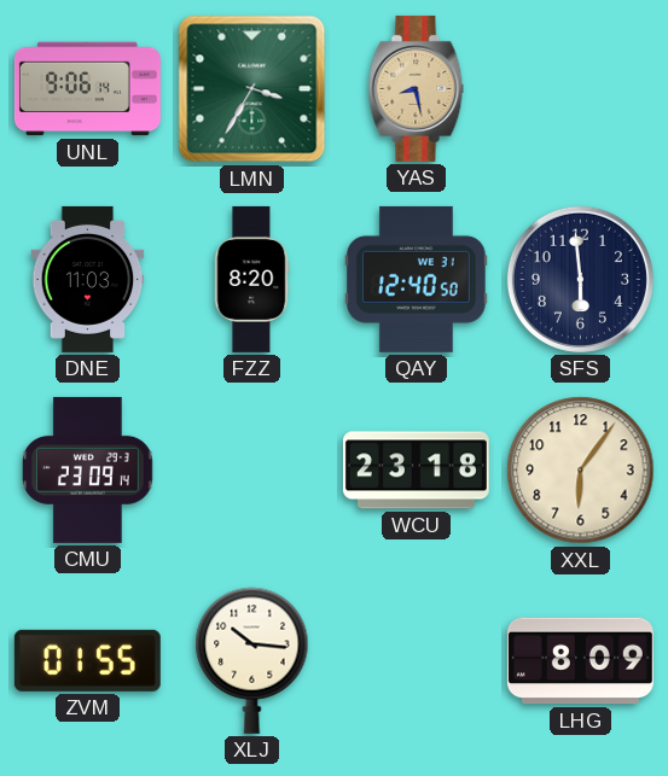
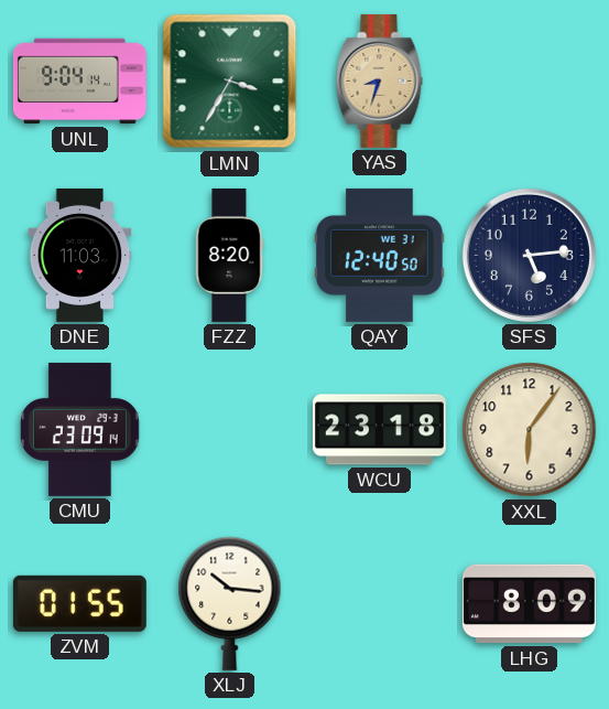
UNL: 9:06 -> 9:04
YAS: 8:28 -> 8:33
SFS: 5:59 -> 5:14
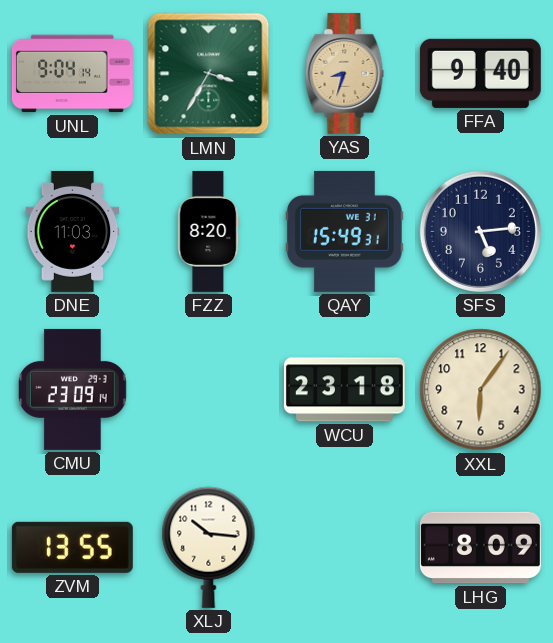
FFA: none -> 9:40
QAY: 12:40 -> 15:49
ZVM: 01:55 -> 13:55
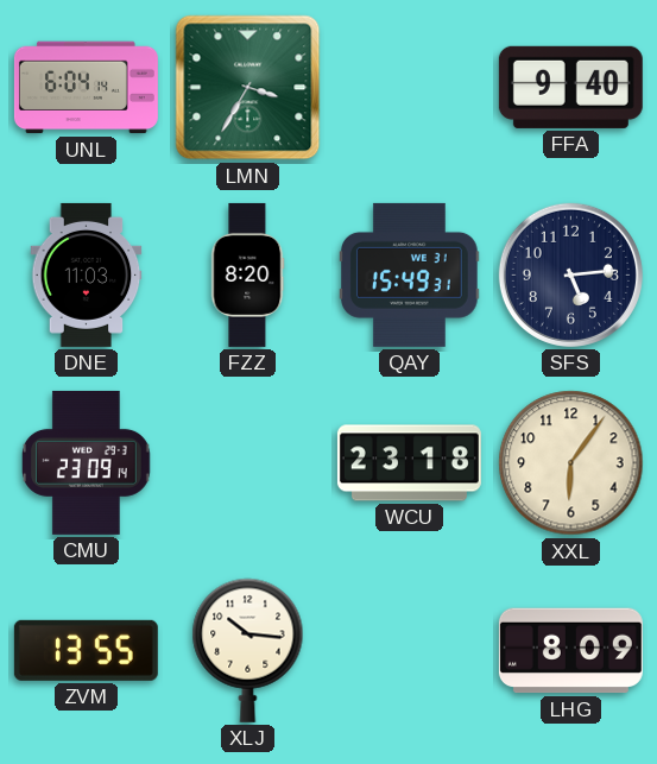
UNL: 9:04 -> 6:04
YAS: 8:33 -> none
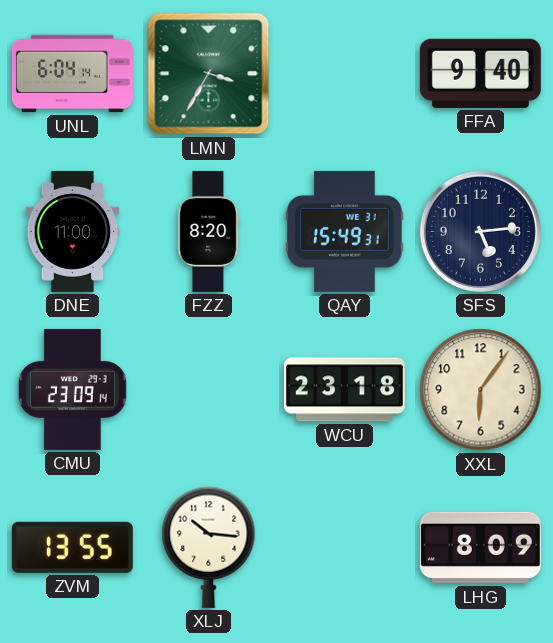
DNE: 11:03 -> 11:00
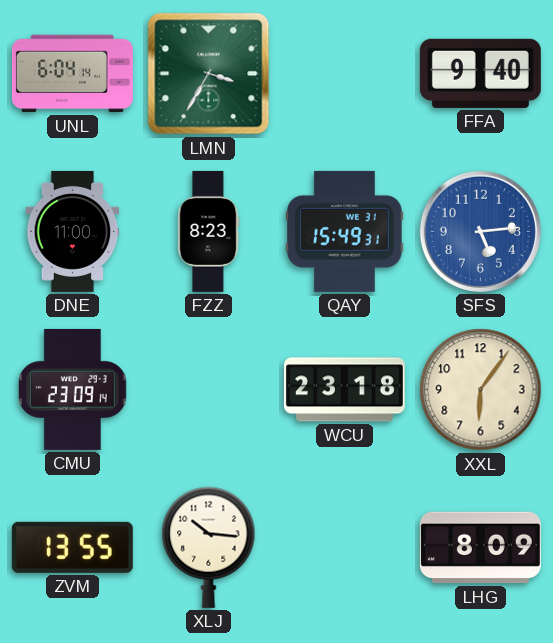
FZZ: 8:20 -> 8:23
SFS dial: navy -> blue
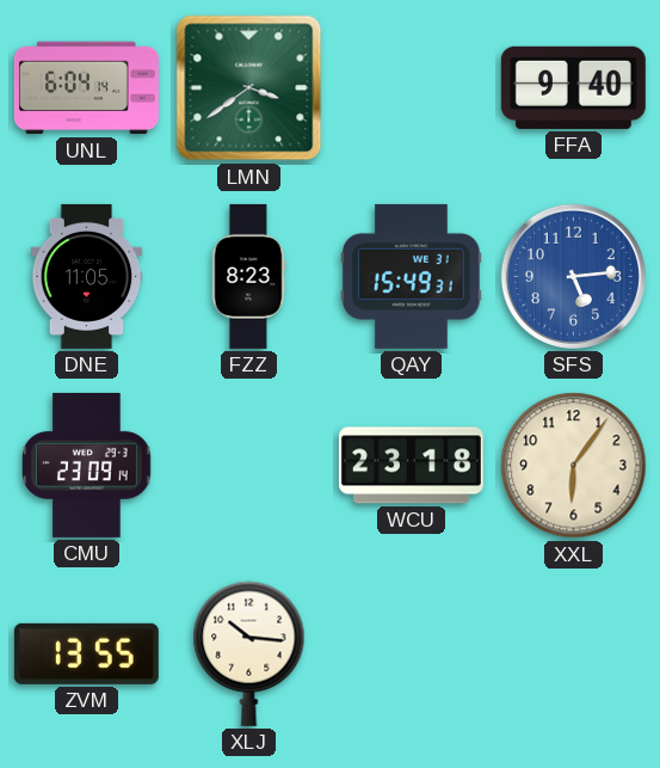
LMN: 3:35 -> 3:39
DNE: 11:00 -> 11:05
LHG: 8:09 -> none
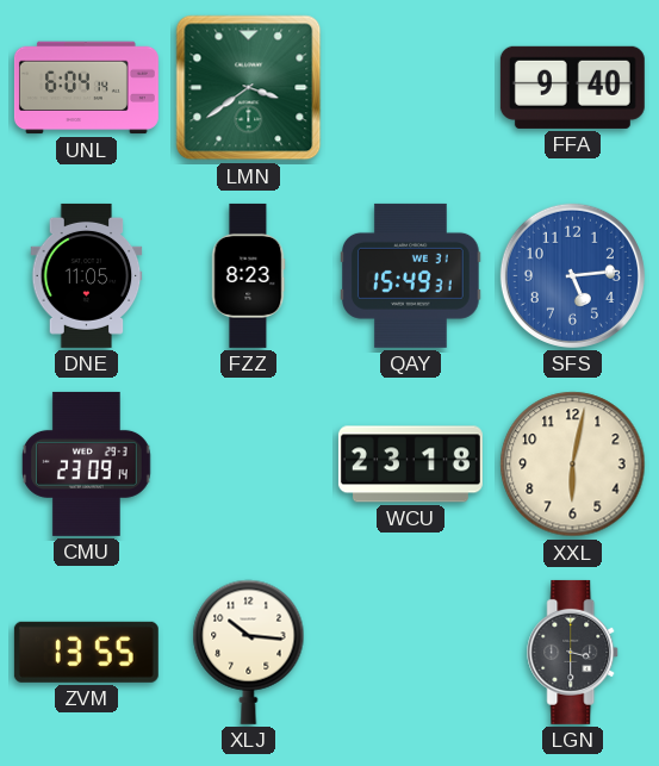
XXL: 6:06 -> 6:02
LGN: none -> 3:30
